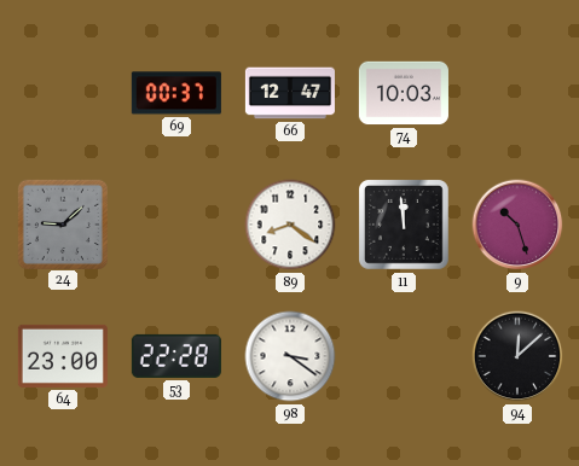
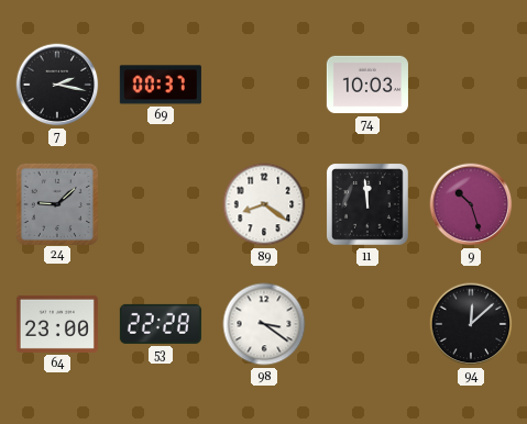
7: none -> 2:17
66: 12:47 -> none
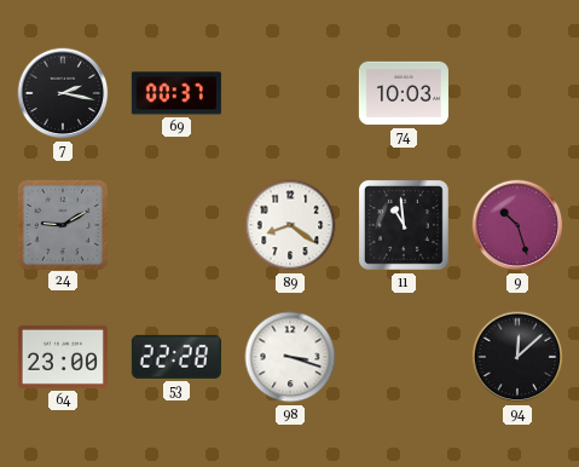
24: 9:08 -> 9:10
11: 11:59 -> 10:59
98: 3:21 -> 3:18
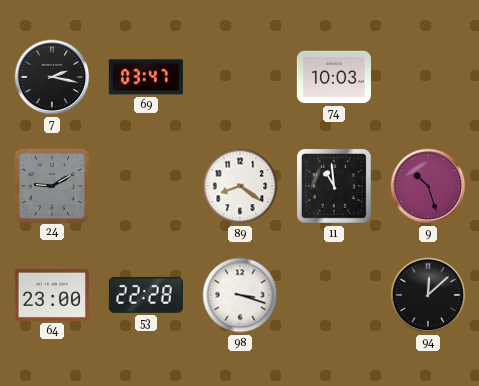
69: 00:37 -> 03:47
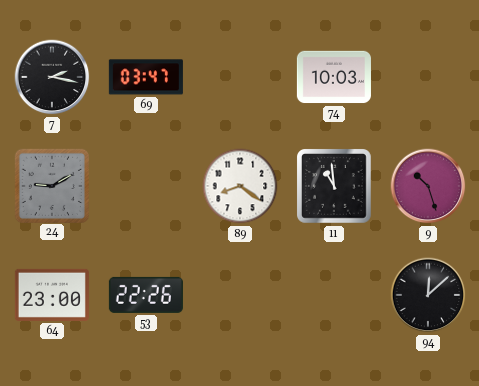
53: 22:28 -> 22:26
98: 3:18 -> none
